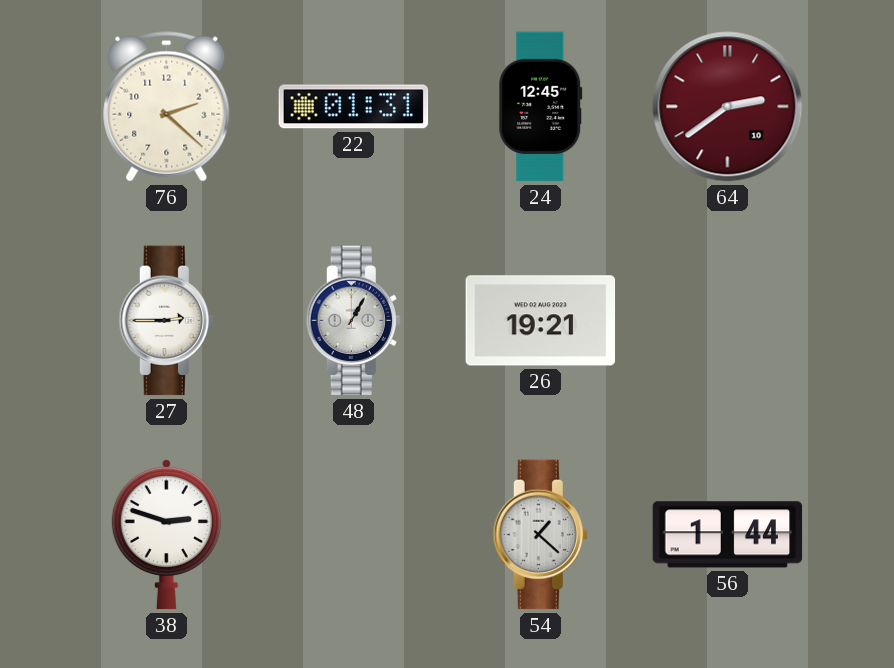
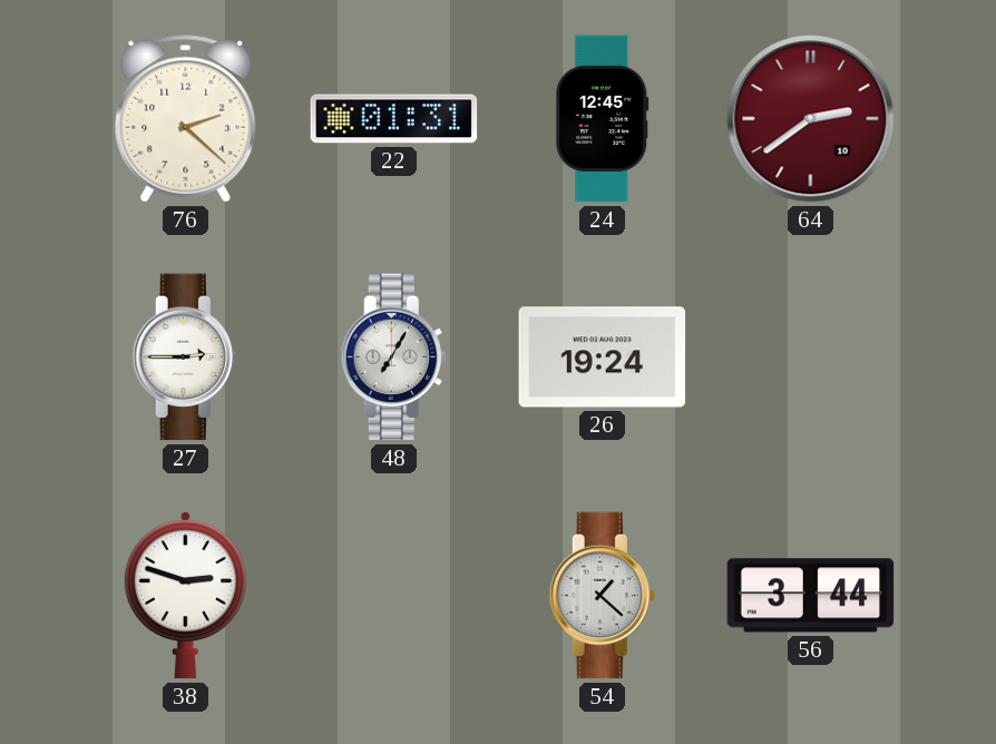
48: 1:05 -> 7:05
26: 19:21 -> 19:24
56: 1:44 -> 3:44
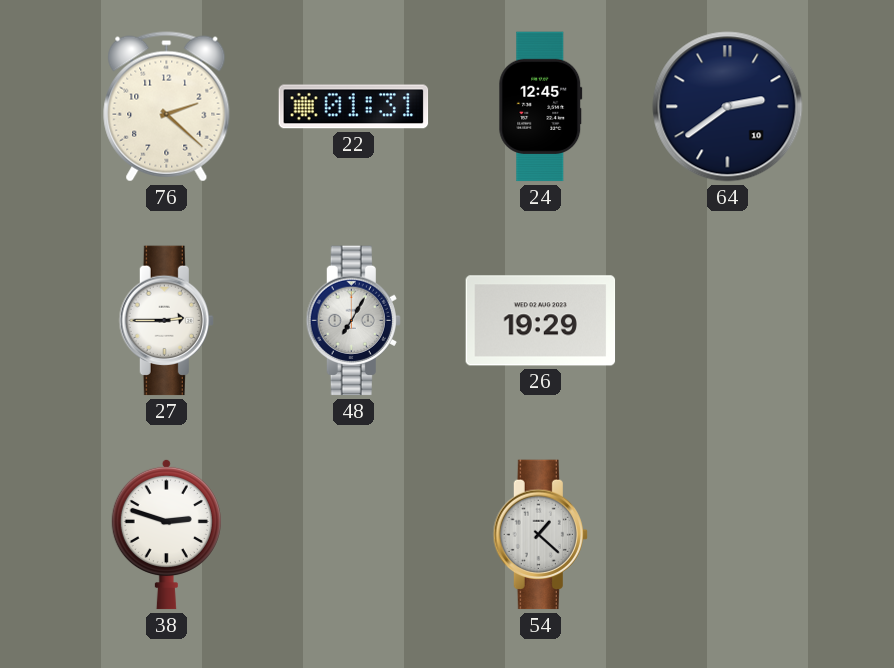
64 dial: burgundy -> navy
26: 19:24 -> 19:29
56: 3:44 -> none
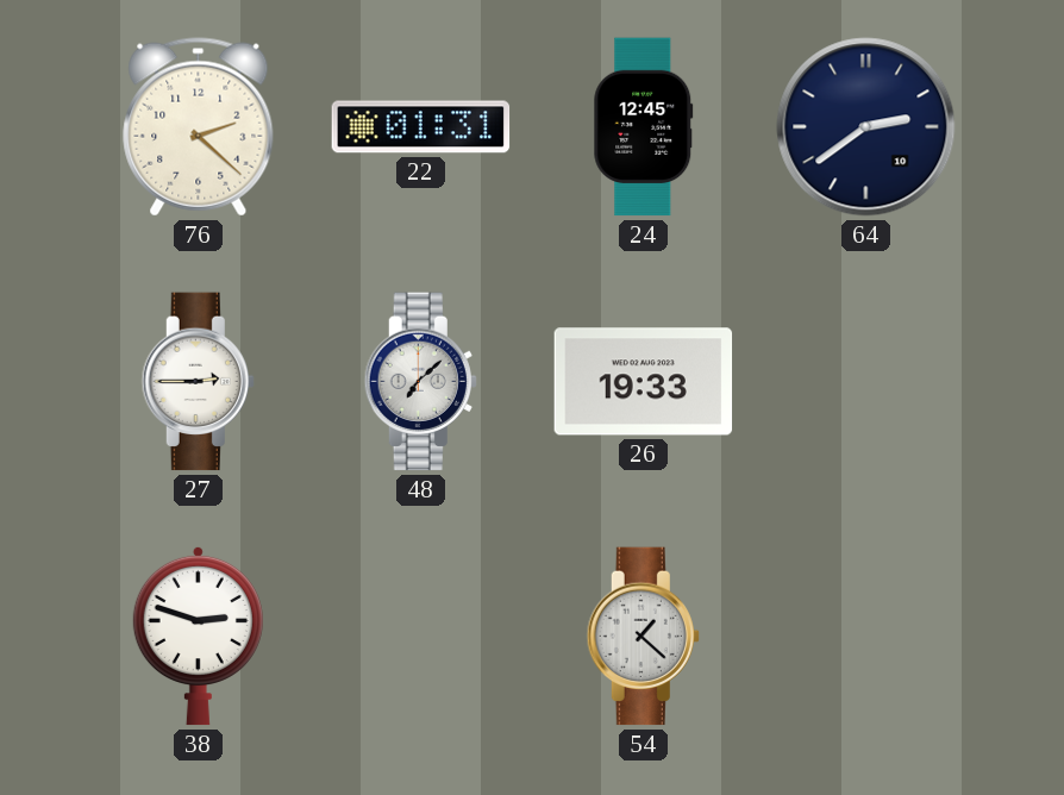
48: 7:05 -> 7:08
26: 19:29 -> 19:33
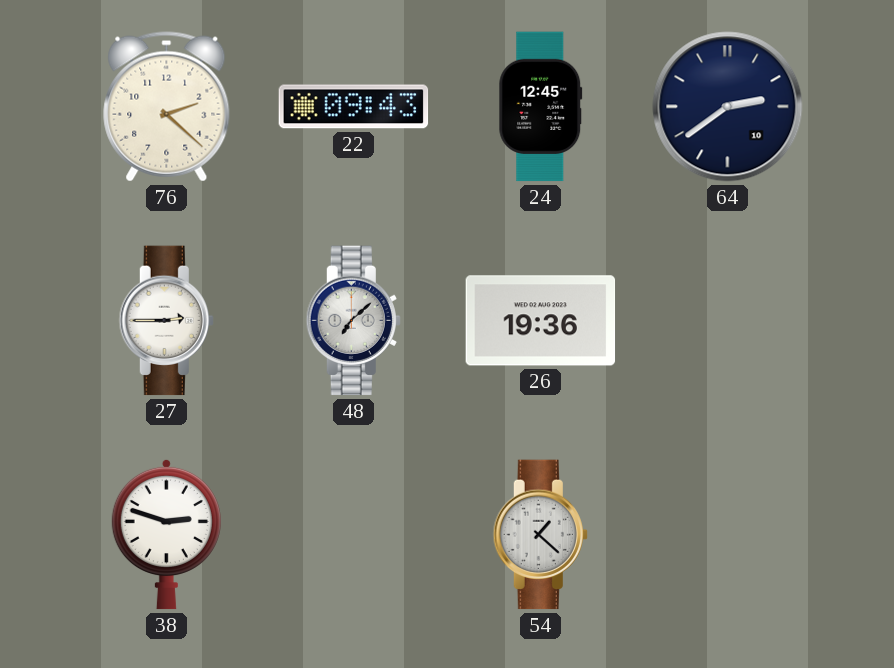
22: 01:31 -> 09:43
26: 19:33 -> 19:36
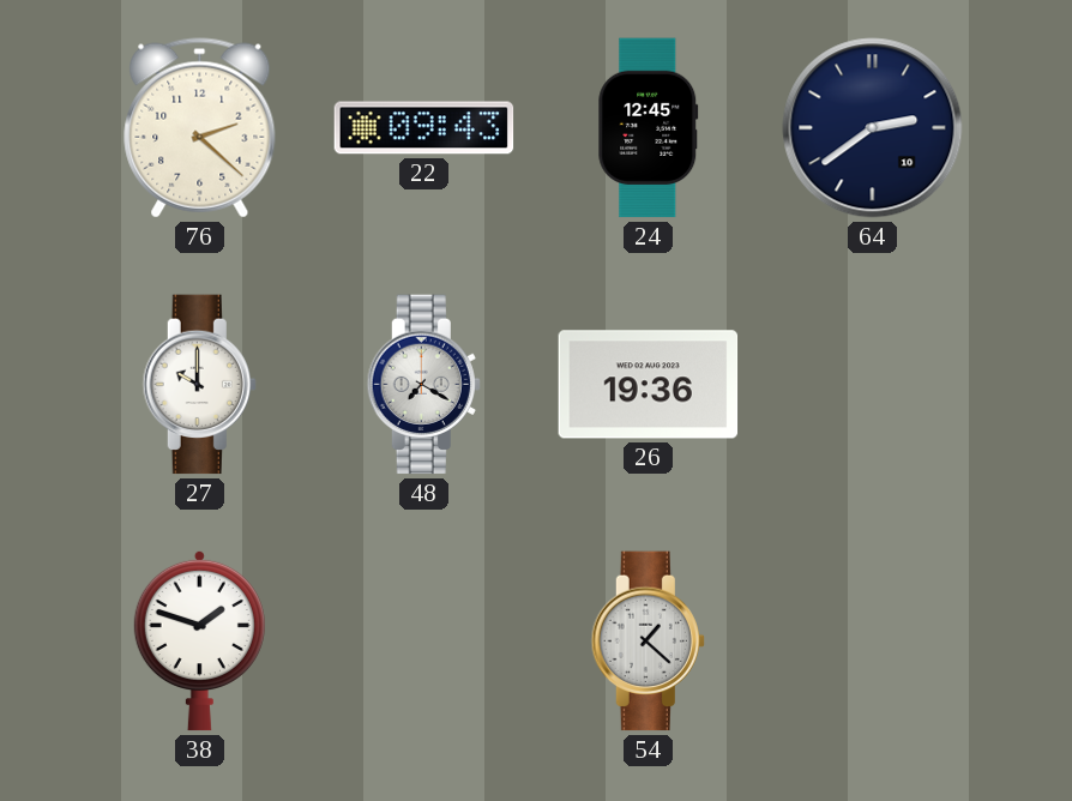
27: 2:45 -> 10:00
48: 7:08 -> 7:20
38: 2:48 -> 1:48
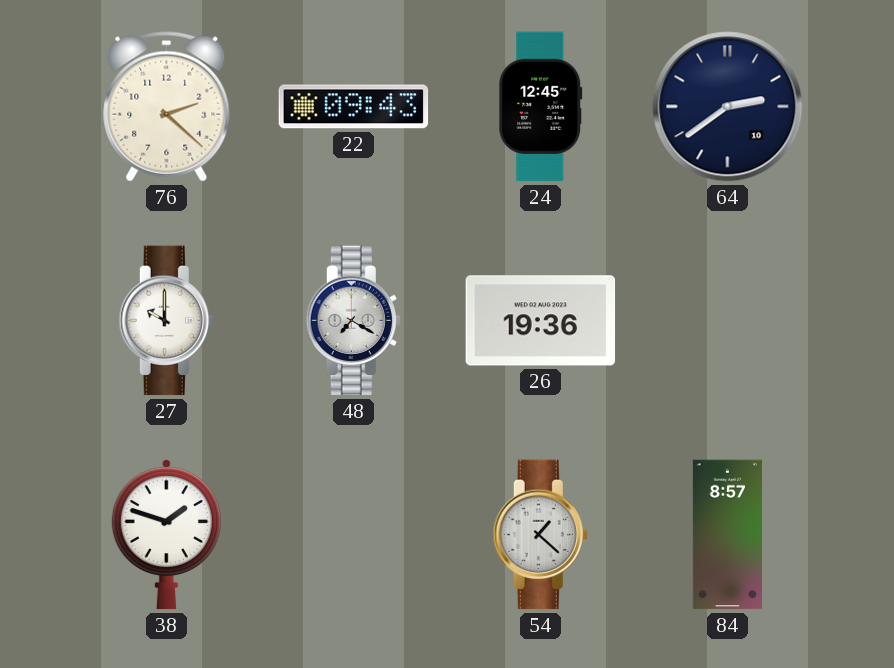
84: none -> 8:57
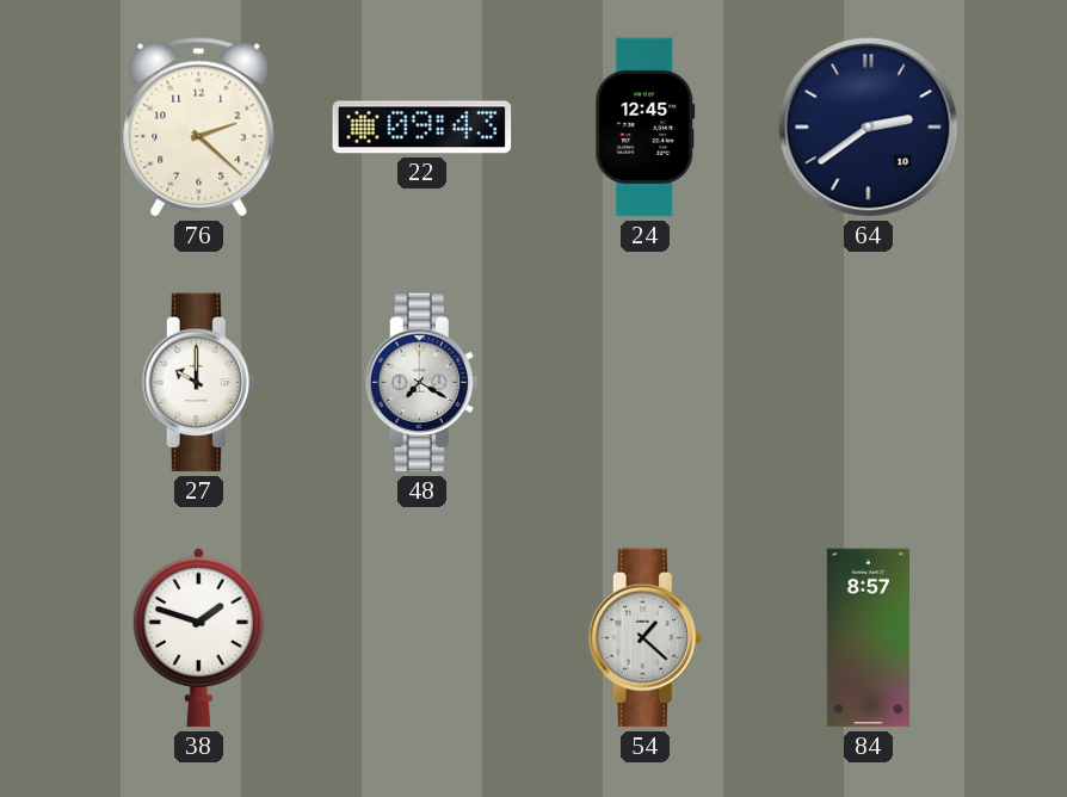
26: 19:36 -> none
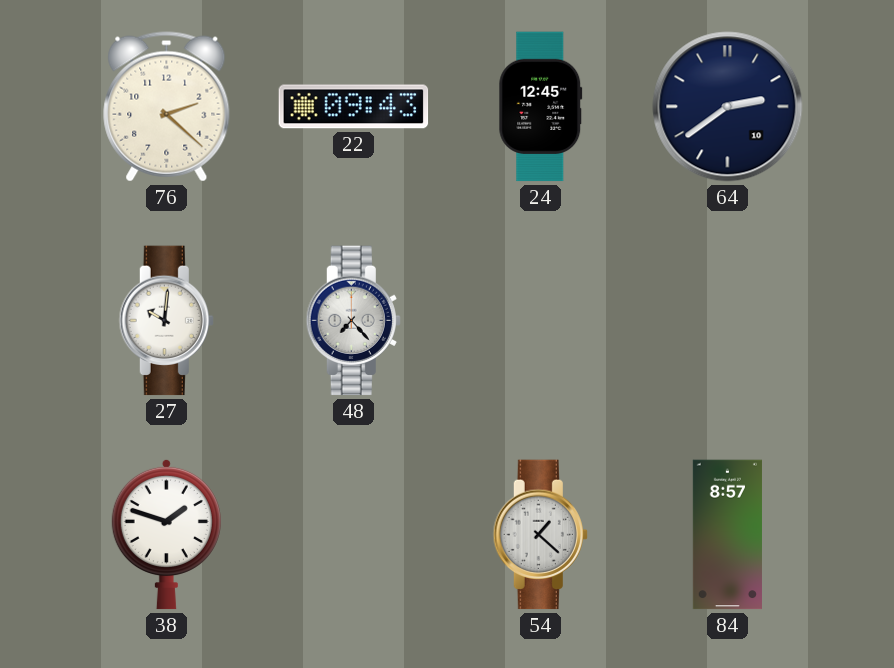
27: 10:00 -> 10:01
48: 7:20 -> 7:23
